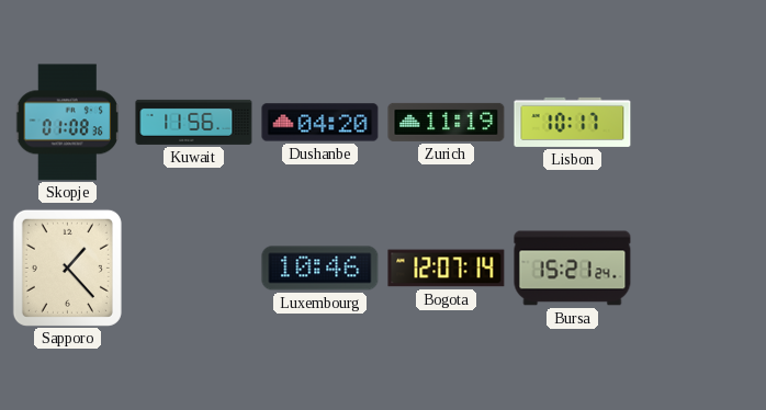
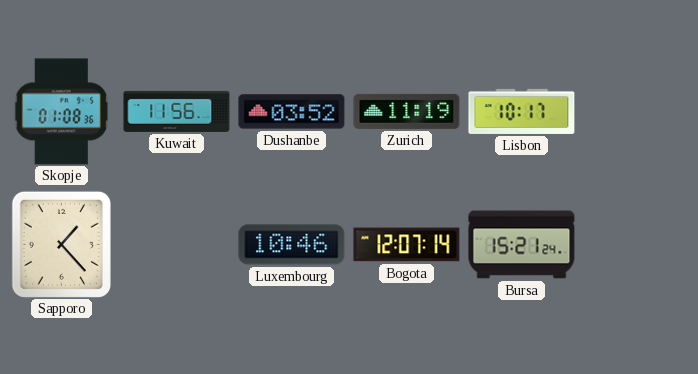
Dushanbe: 04:20 -> 03:52
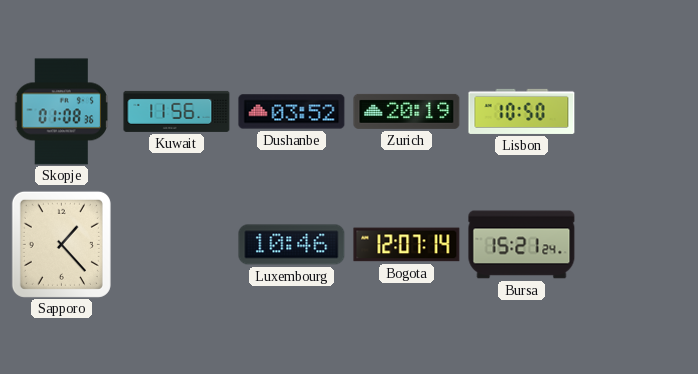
Zurich: 11:19 -> 20:19
Lisbon: 10:17 -> 10:50
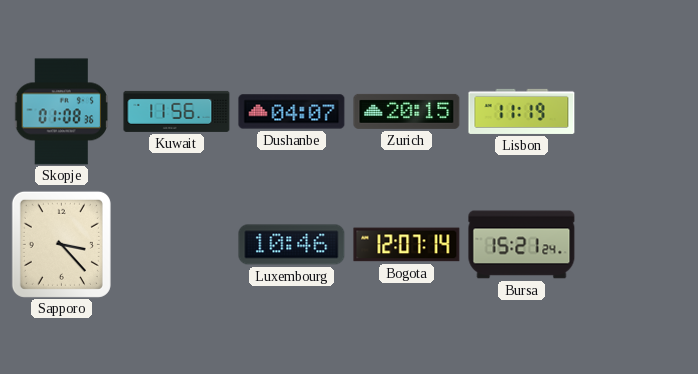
Dushanbe: 03:52 -> 04:07
Zurich: 20:19 -> 20:15
Lisbon: 10:50 -> 11:19
Sapporo: 1:23 -> 3:23
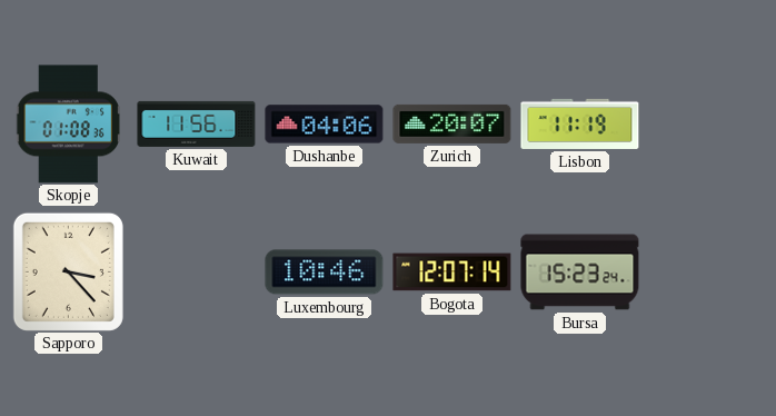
Dushanbe: 04:07 -> 04:06
Zurich: 20:15 -> 20:07
Bursa: 15:21 -> 15:23
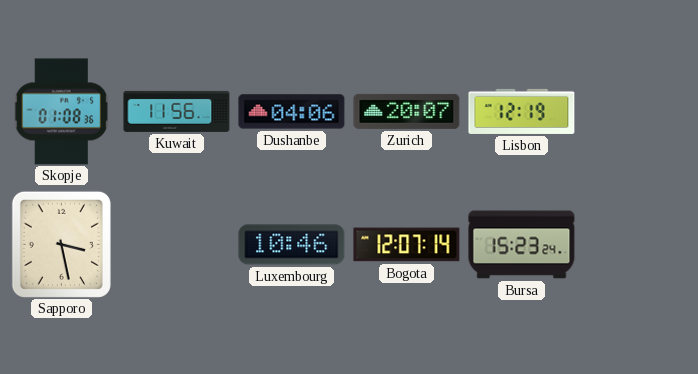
Lisbon: 11:19 -> 12:19
Sapporo: 3:23 -> 3:28
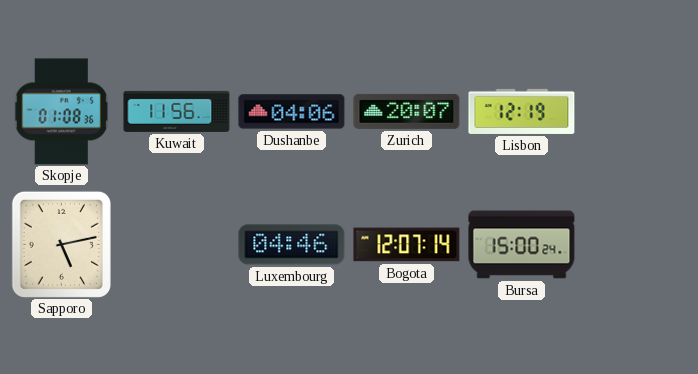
Sapporo: 3:28 -> 5:13
Luxembourg: 10:46 -> 04:46
Bursa: 15:23 -> 15:00
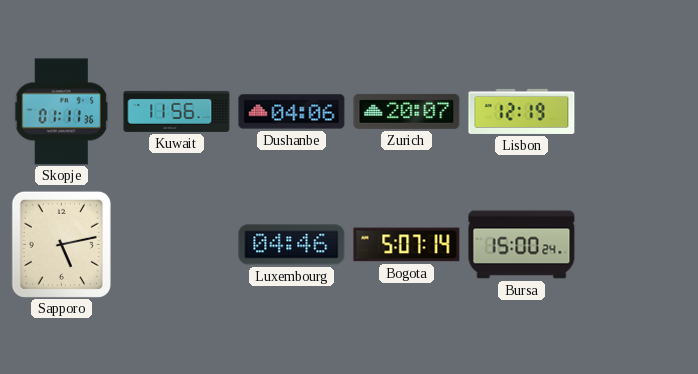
Skopje: 01:08 -> 01:11
Bogota: 12:07 -> 5:07
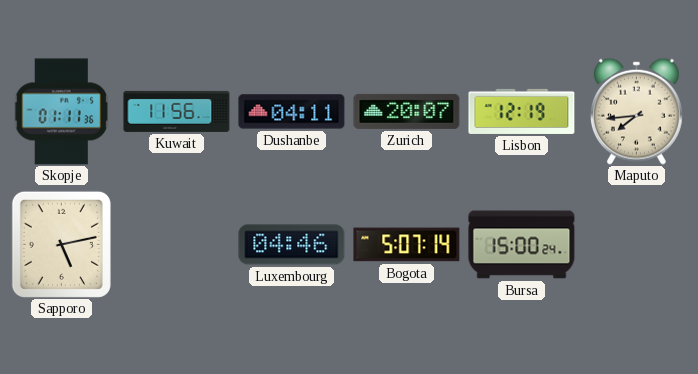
Dushanbe: 04:06 -> 04:11
Maputo: none -> 7:44
